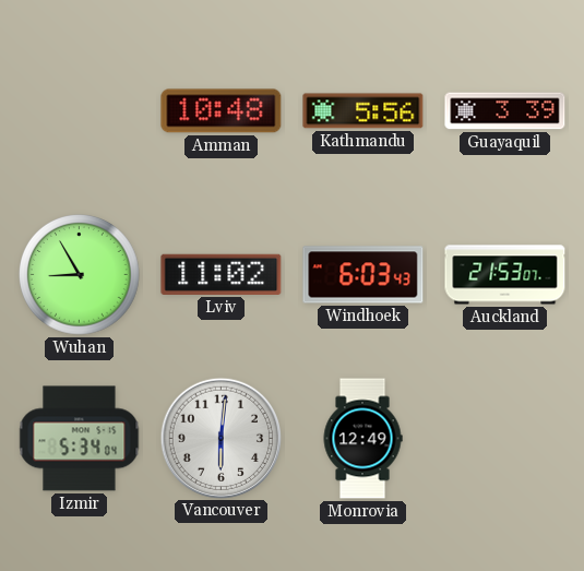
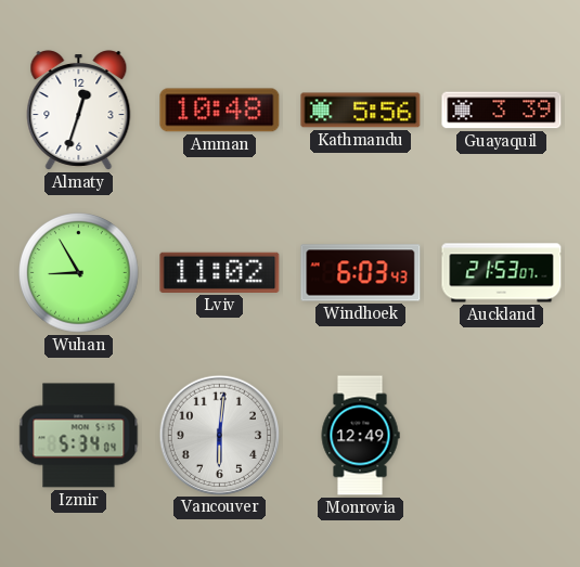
Almaty: none -> 12:33
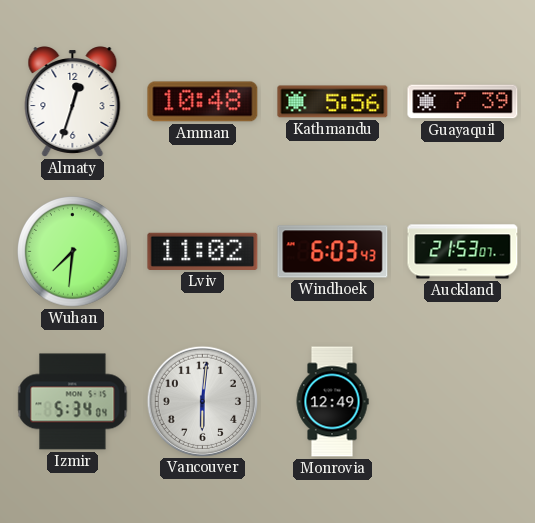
Guayaquil: 3:39 -> 7:39
Wuhan: 8:55 -> 7:31
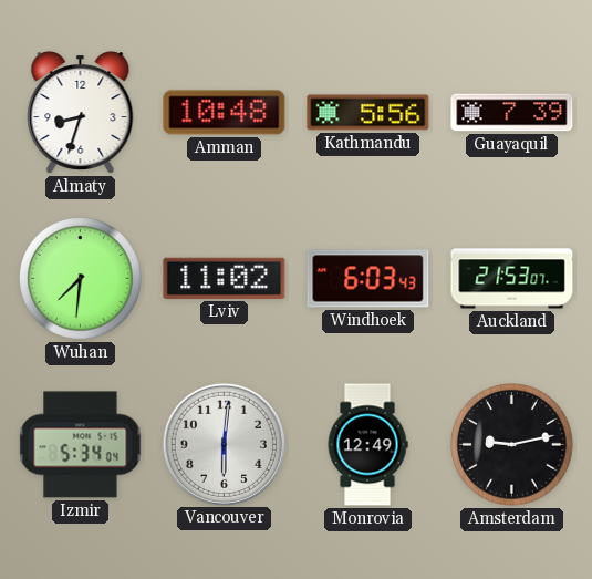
Almaty: 12:33 -> 8:33
Amsterdam: none -> 9:13
